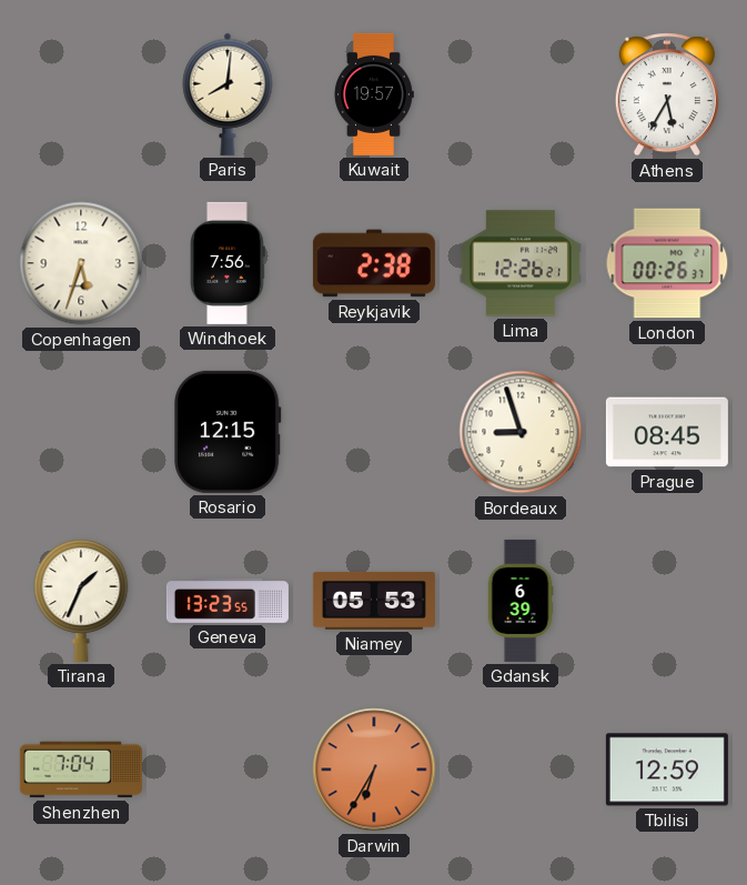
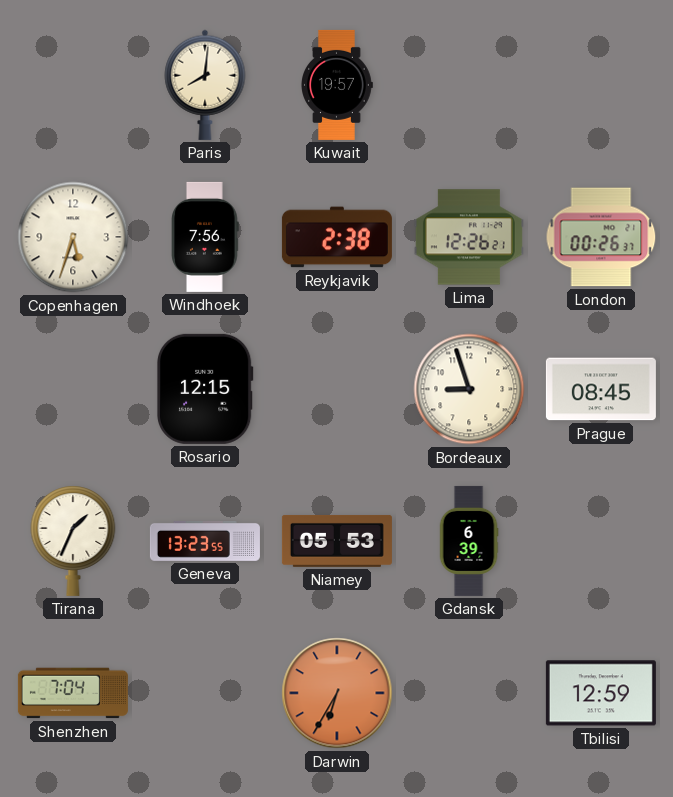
Athens: 5:35 -> none
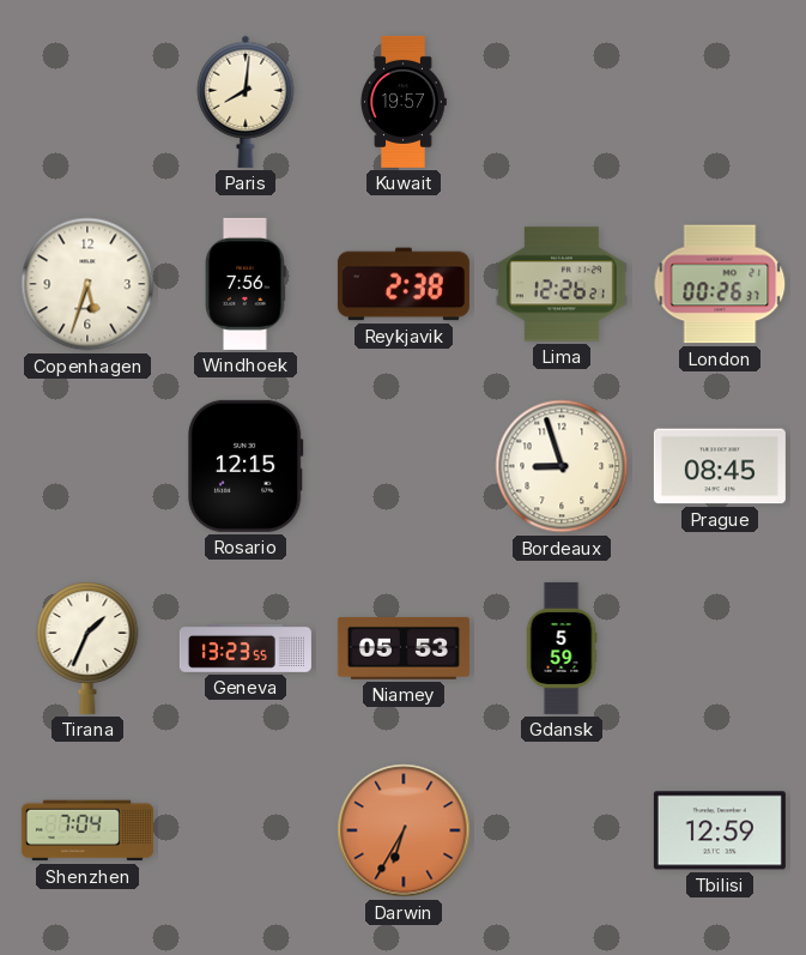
Gdansk: 6:39 -> 5:59
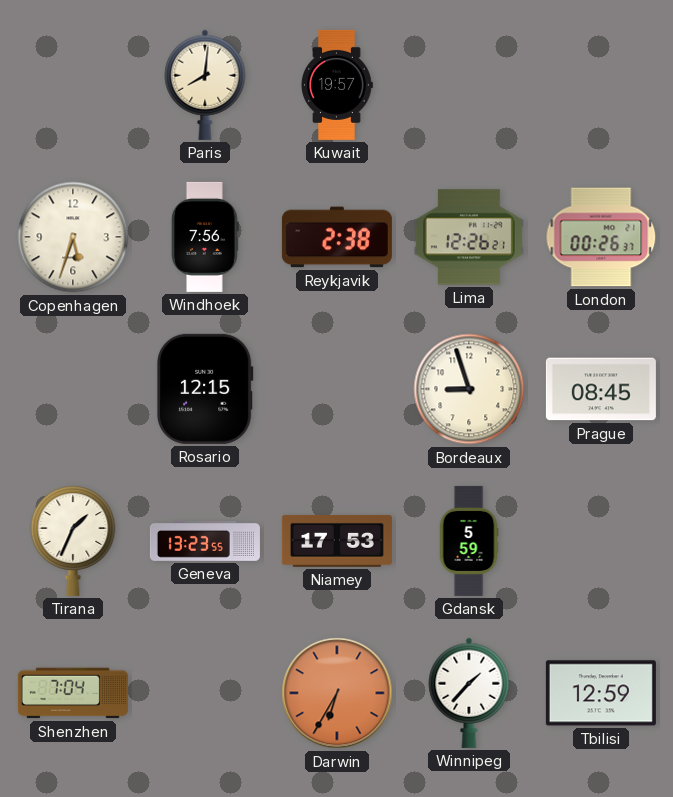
Niamey: 05:53 -> 17:53
Winnipeg: none -> 1:37
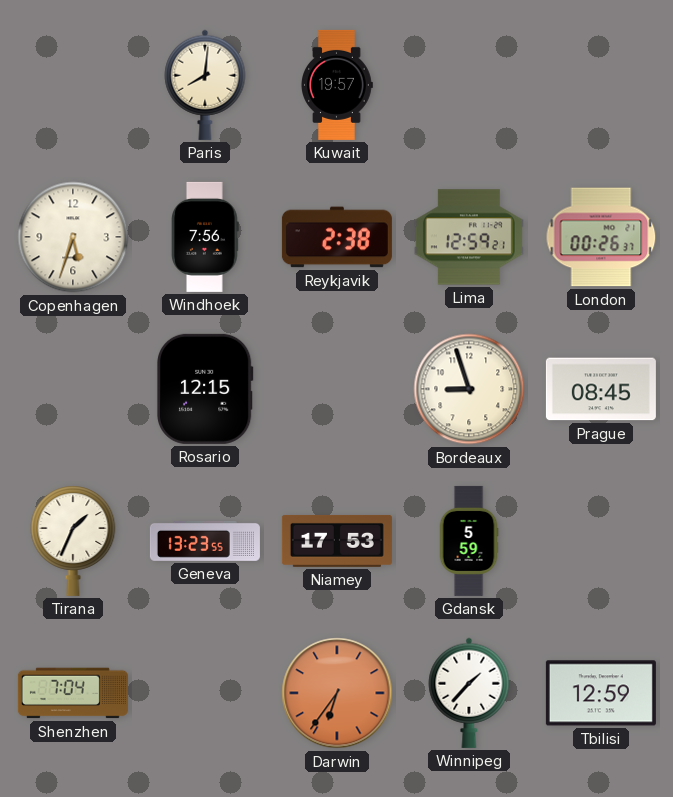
Lima: 12:26 -> 12:59
Darwin: 6:35 -> 6:36
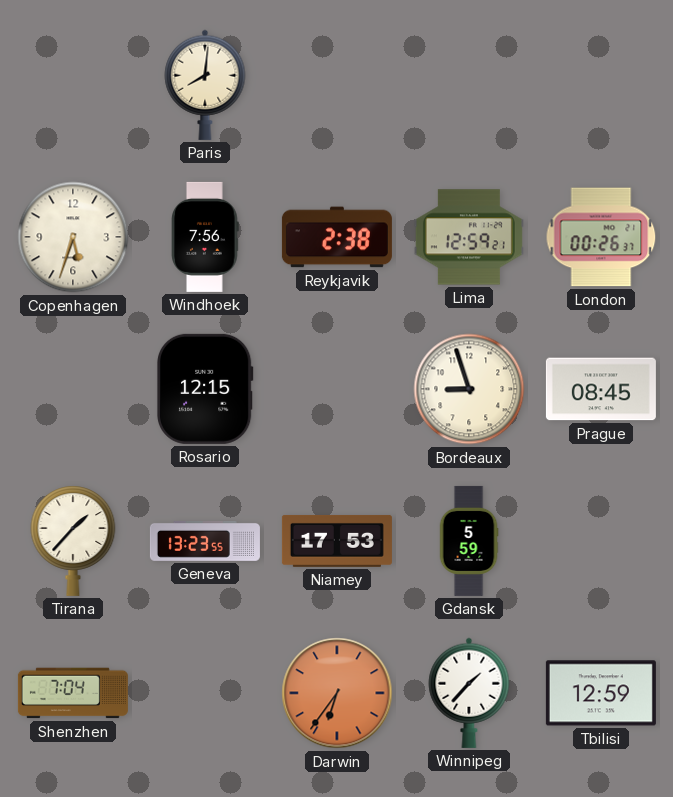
Kuwait: 19:57 -> none
Tirana: 1:34 -> 1:37
